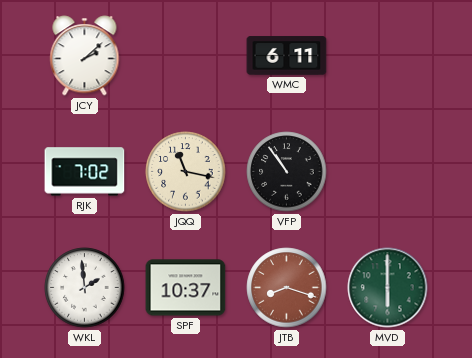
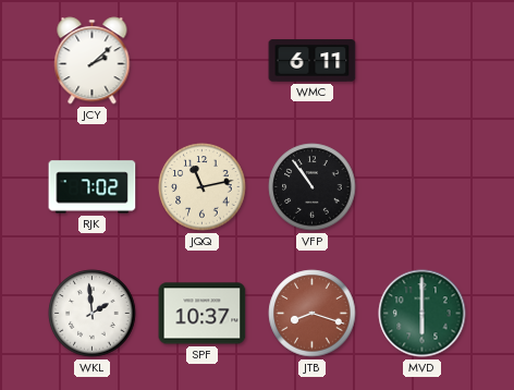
JQQ: 11:17 -> 11:13
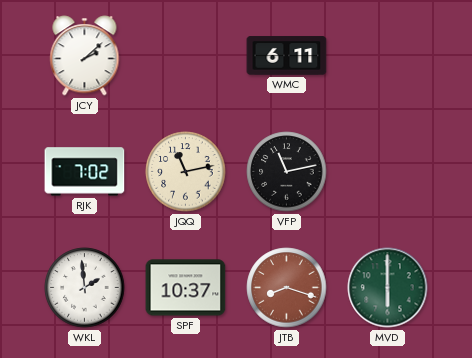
VFP: 10:54 -> 11:13
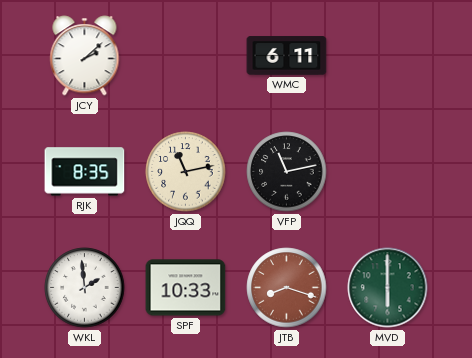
RJK: 7:02 -> 8:35
SPF: 10:37 -> 10:33
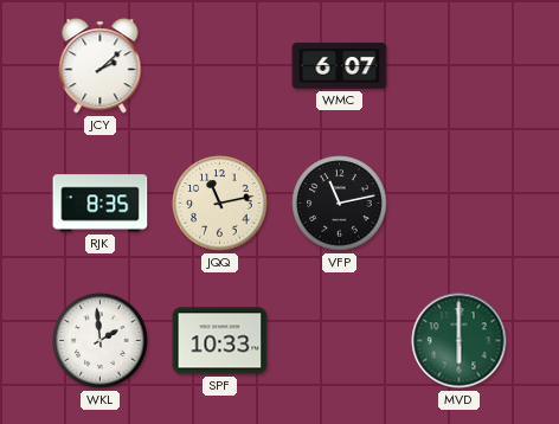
WMC: 6:11 -> 6:07
JTB: 8:18 -> none
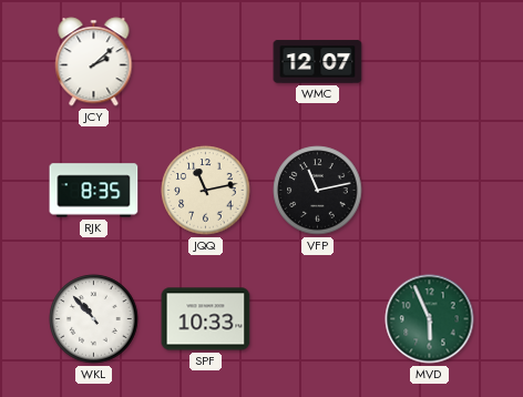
WMC: 6:07 -> 12:07
WKL: 1:59 -> 10:53
MVD: 6:00 -> 5:56
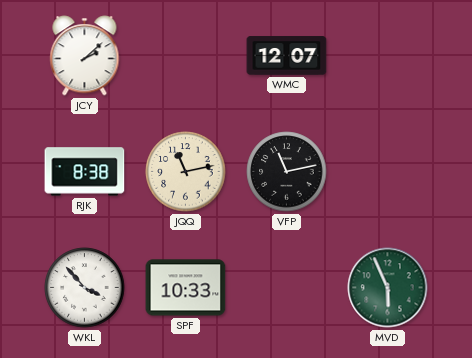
RJK: 8:35 -> 8:38
WKL: 10:53 -> 3:53
